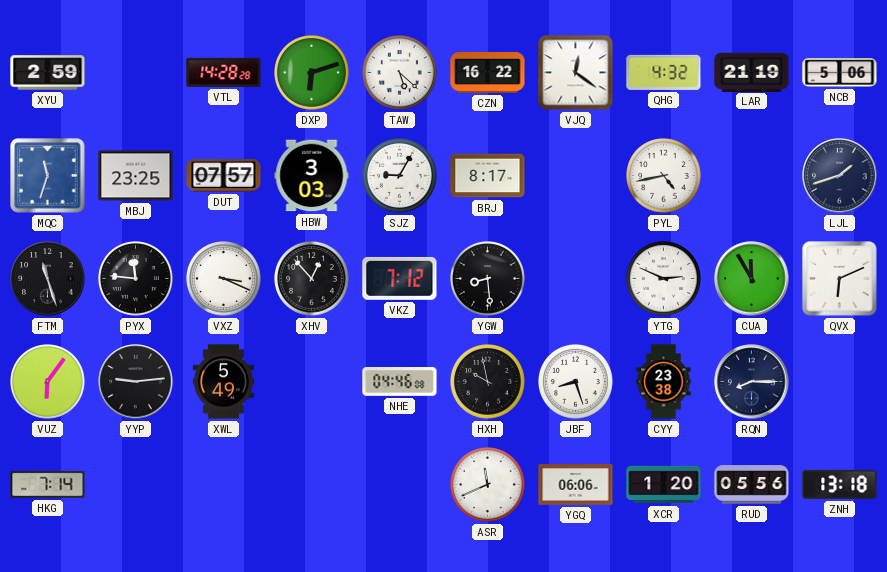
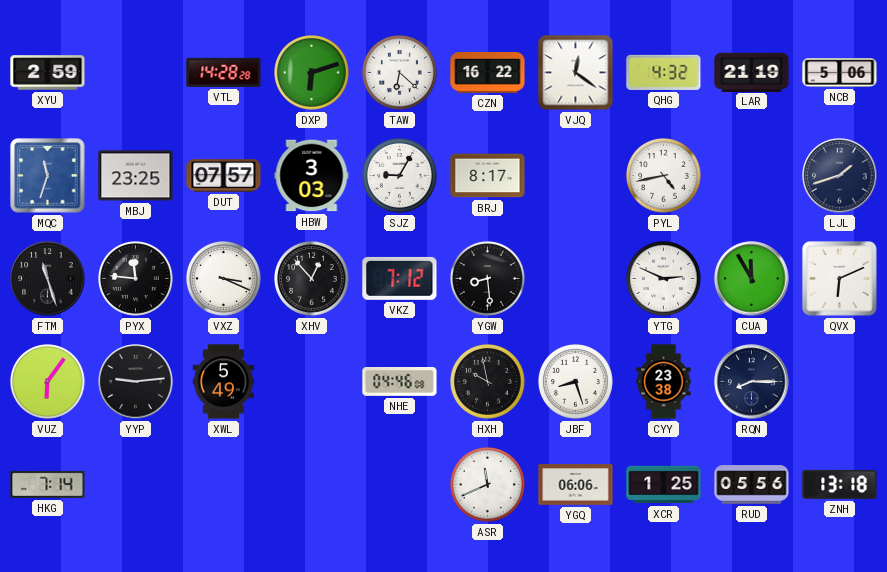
TAW: 5:22 -> 6:22
XCR: 1:20 -> 1:25
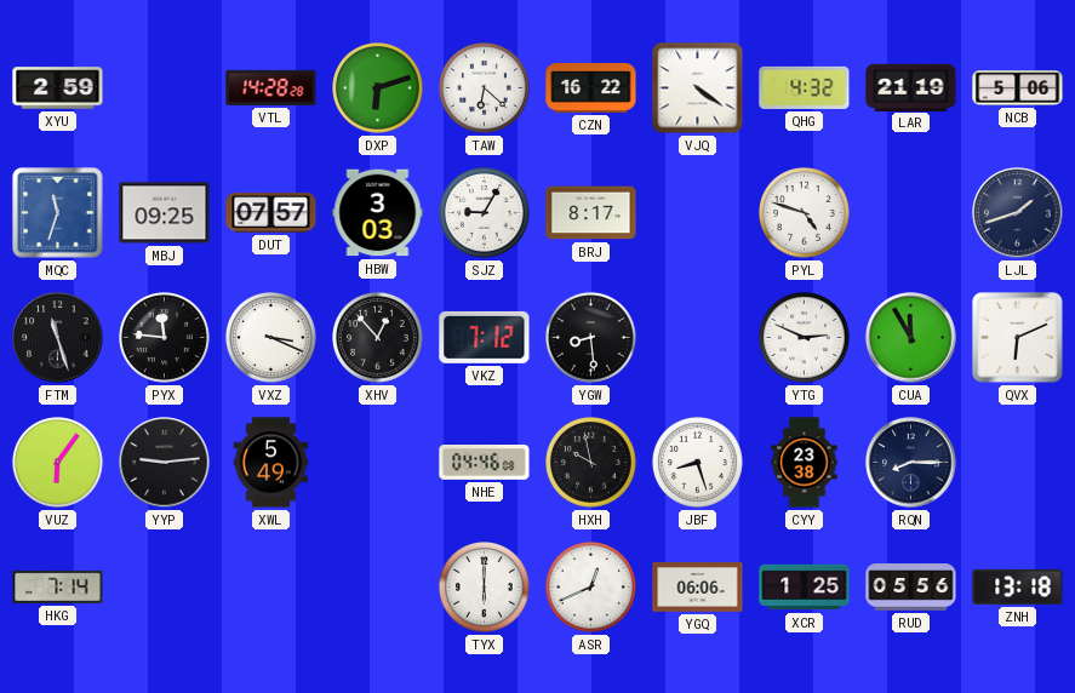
VJQ: 12:21 -> 4:21
MBJ: 23:25 -> 09:25
PYL: 4:43 -> 4:48
TYX: none -> 6:00
ASR: 11:41 -> 12:41
